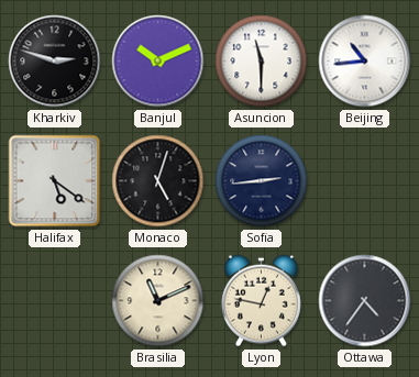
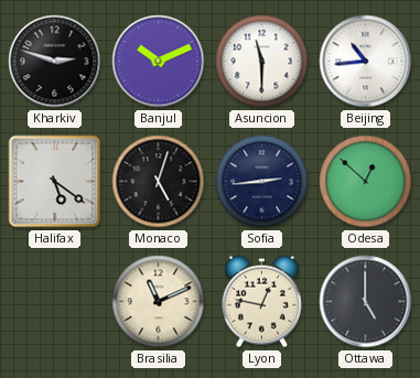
Odesa: none -> 12:52
Ottawa: 4:36 -> 5:00
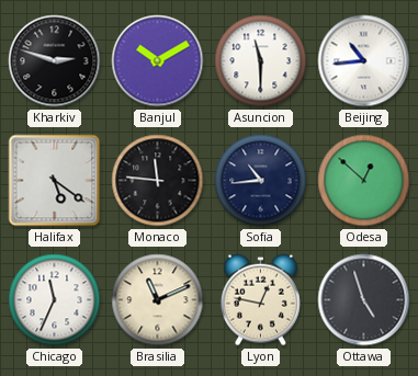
Banjul: 10:11 -> 10:10
Monaco: 5:03 -> 11:46
Sofia: 2:44 -> 10:44
Chicago: none -> 11:34
Ottawa: 5:00 -> 4:57
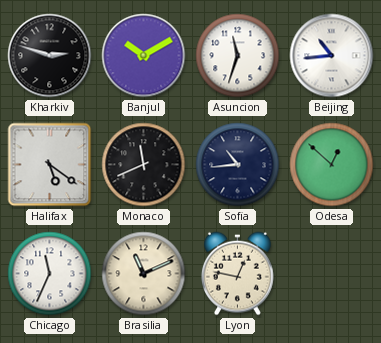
Asuncion: 11:30 -> 11:33
Monaco: 11:46 -> 11:41
Ottawa: 4:57 -> none
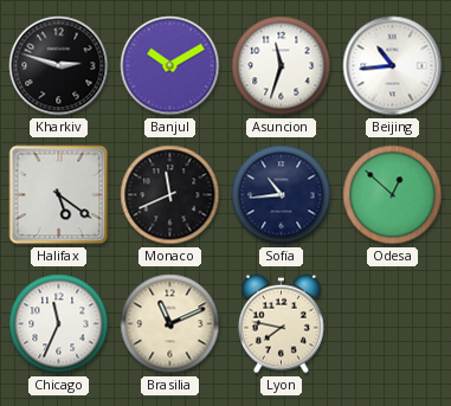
Lyon: 12:47 -> 7:47
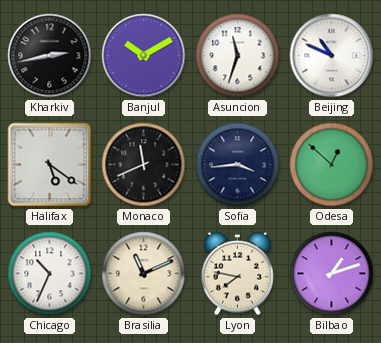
Kharkiv: 2:48 -> 2:43
Beijing: 10:44 -> 10:49
Sofia: 10:44 -> 3:44
Chicago: 11:34 -> 10:34
Bilbao: none -> 1:12
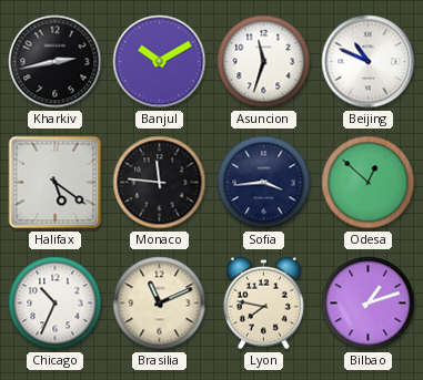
Monaco: 11:41 -> 11:46
